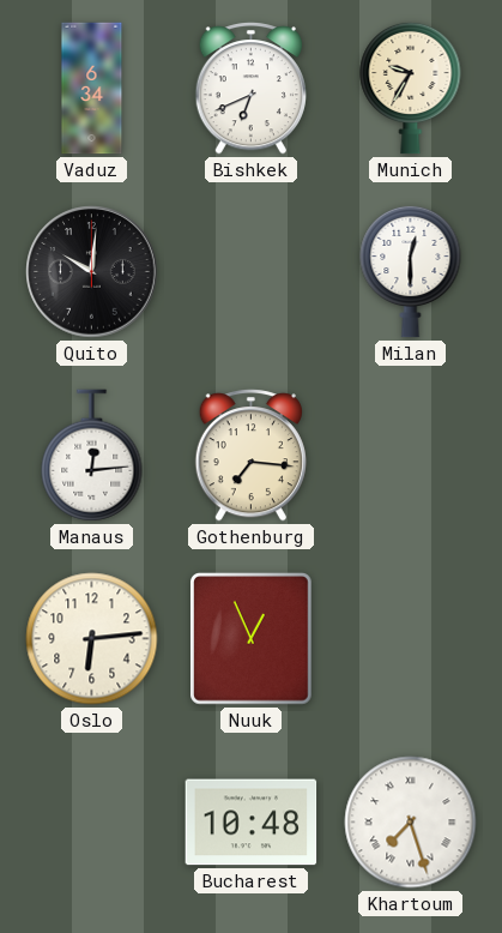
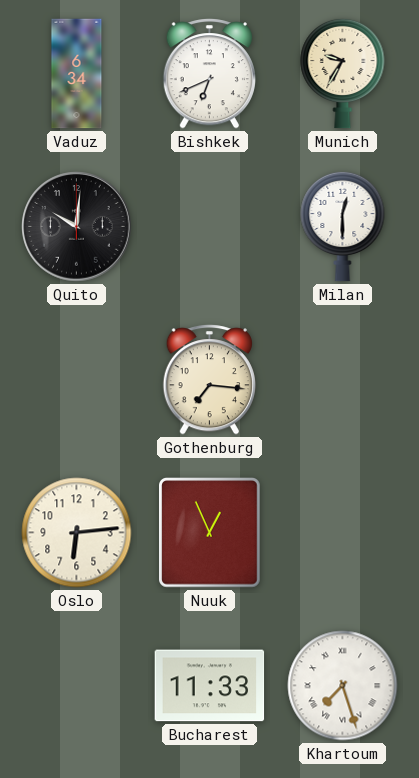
Manaus: 12:14 -> none
Bucharest: 10:48 -> 11:33
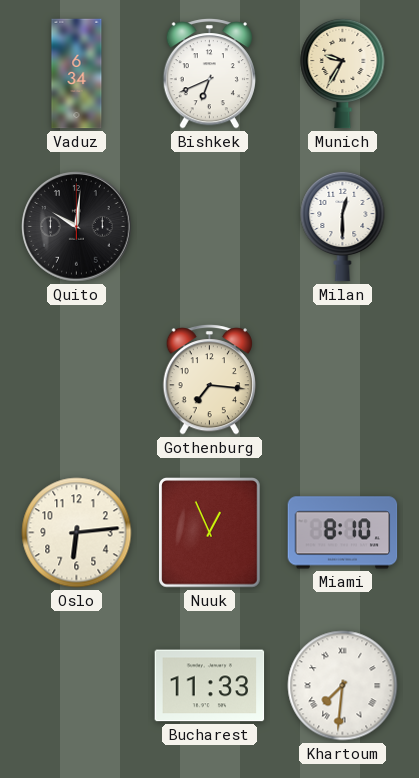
Miami: none -> 8:10
Khartoum: 7:27 -> 7:31
